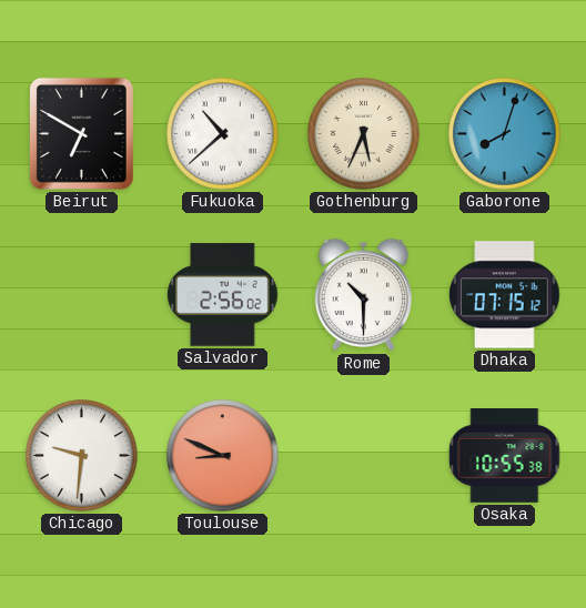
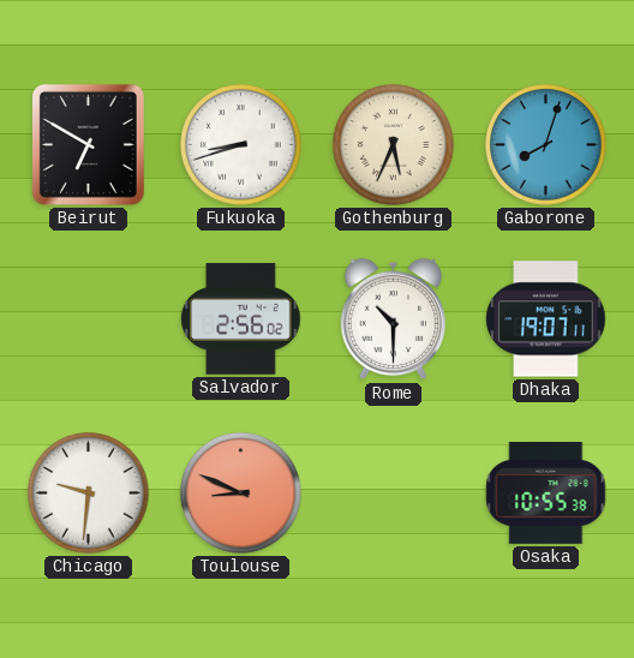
Fukuoka: 10:38 -> 8:42
Dhaka: 07:15 -> 19:07
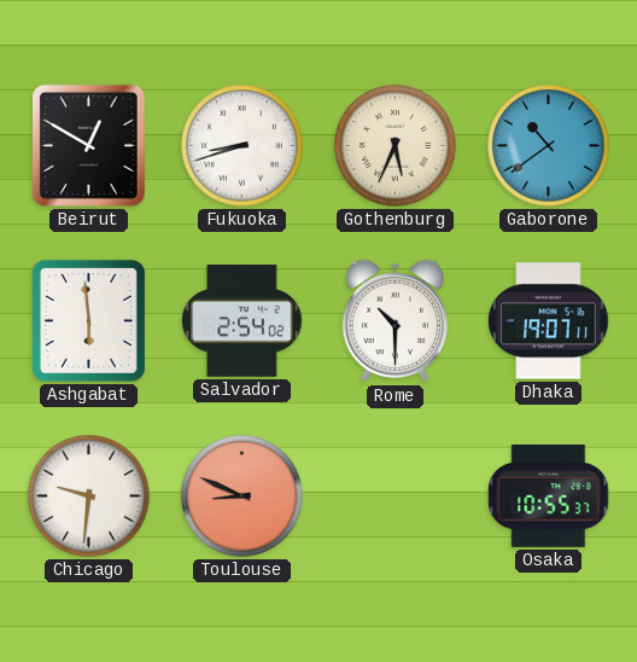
Beirut: 6:50 -> 12:50
Gaborone: 8:03 -> 10:39
Ashgabat: none -> 5:59
Salvador: 2:56 -> 2:54
Osaka: 10:55:38 -> 10:55:37
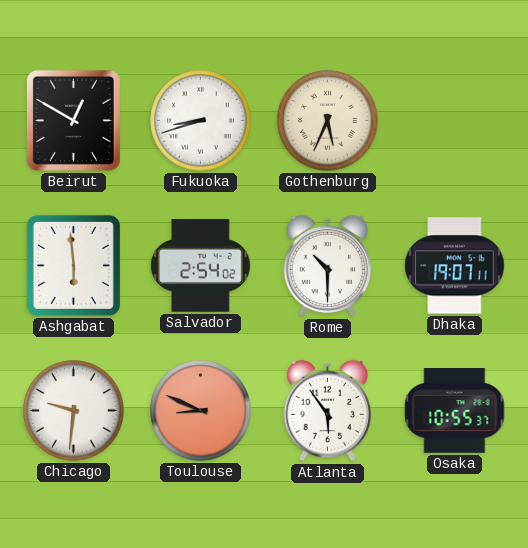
Gaborone: 10:39 -> none
Atlanta: none -> 5:54
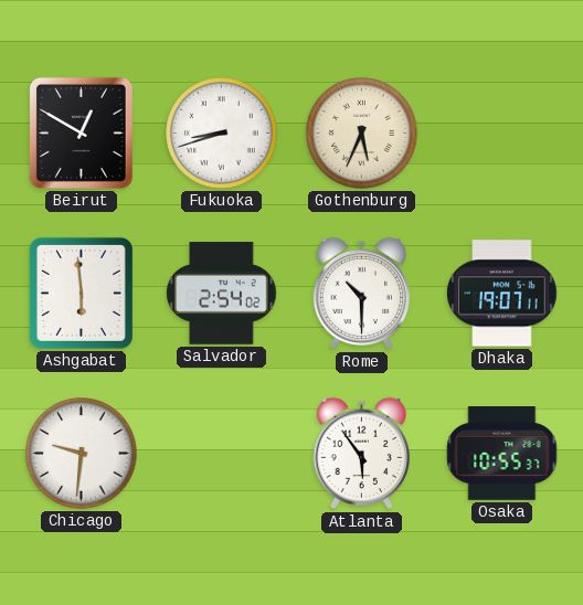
Toulouse: 8:49 -> none
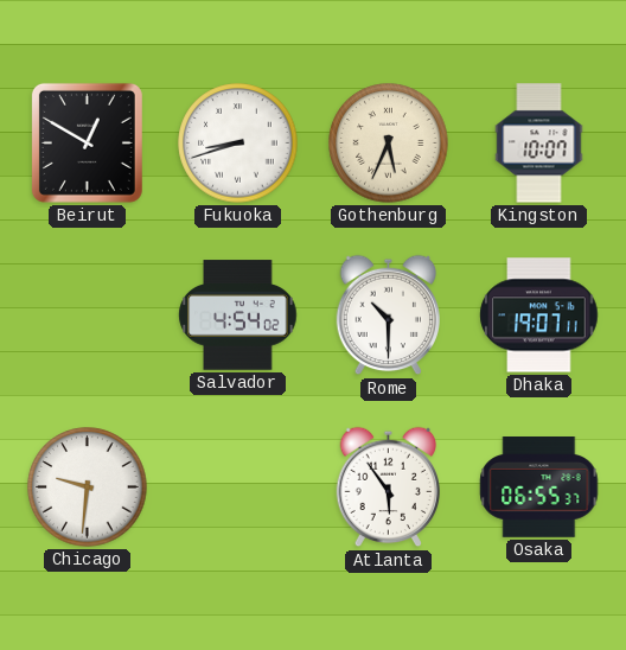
Kingston: none -> 10:07
Ashgabat: 5:59 -> none
Salvador: 2:54 -> 4:54
Osaka: 10:55 -> 06:55
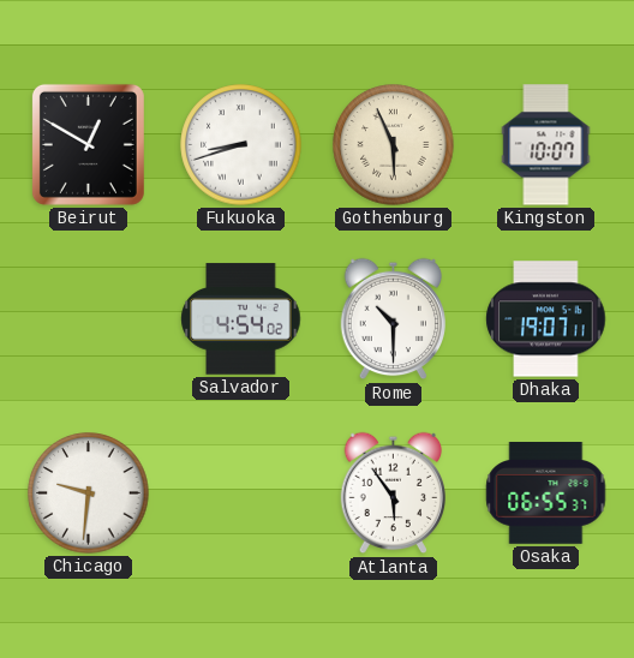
Gothenburg: 5:34 -> 5:56
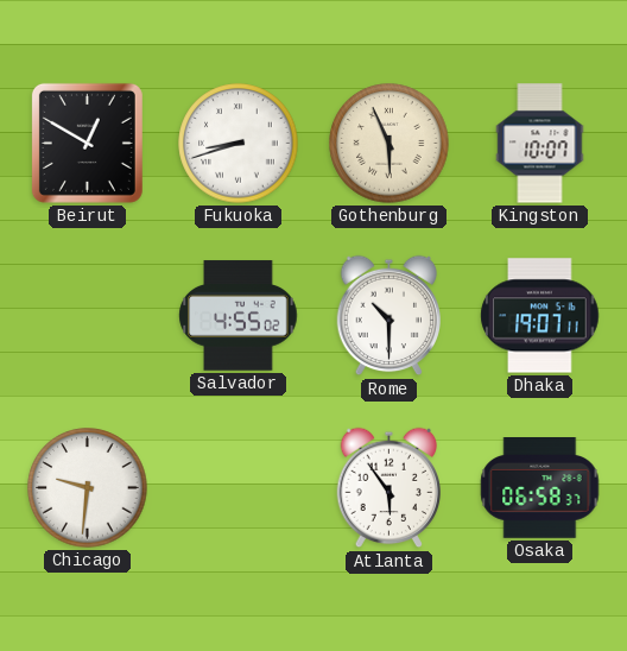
Salvador: 4:54 -> 4:55
Osaka: 06:55 -> 06:58
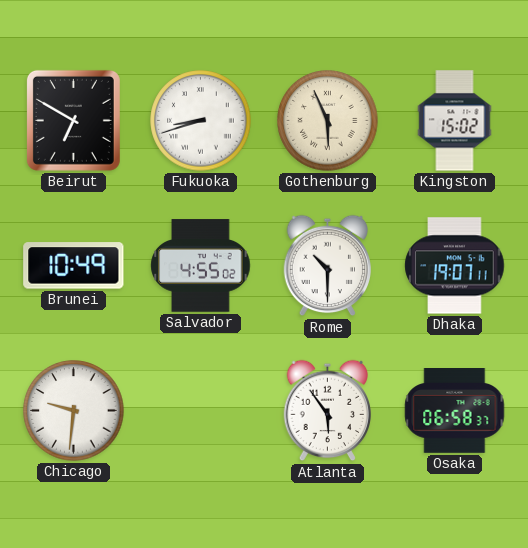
Beirut: 12:50 -> 6:50
Kingston: 10:07 -> 15:02
Brunei: none -> 10:49
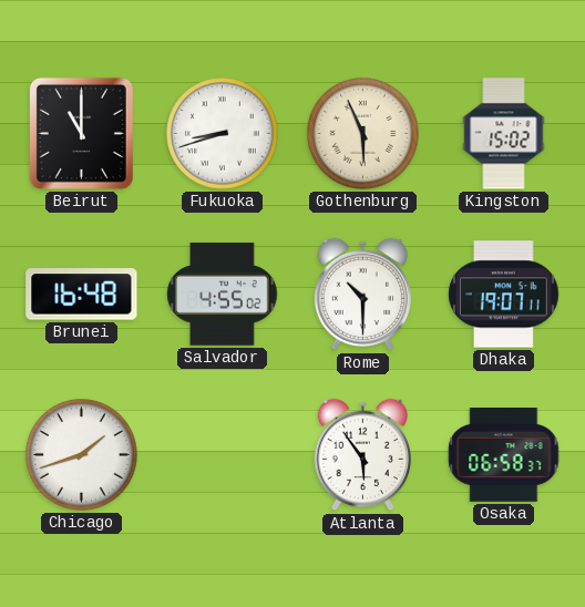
Beirut: 6:50 -> 11:00
Brunei: 10:49 -> 16:48
Chicago: 9:31 -> 1:42
